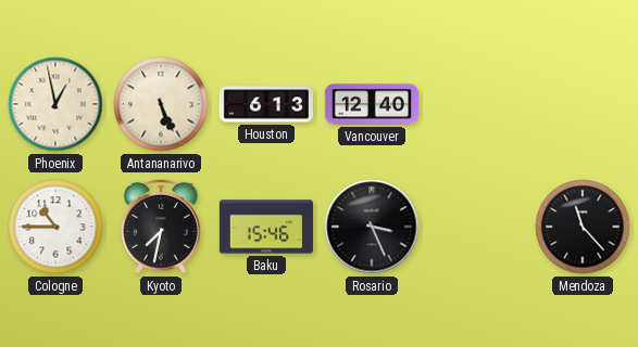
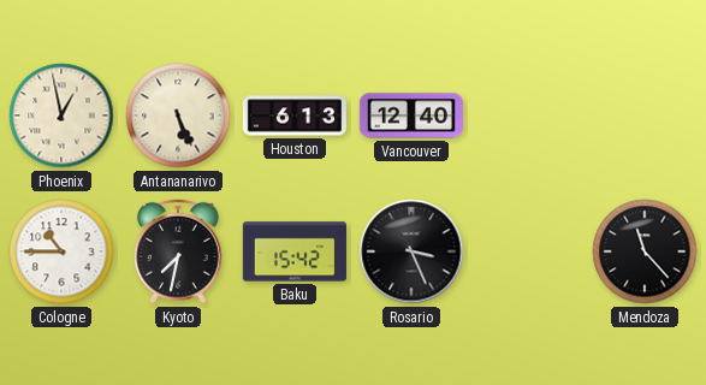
Baku: 15:46 -> 15:42
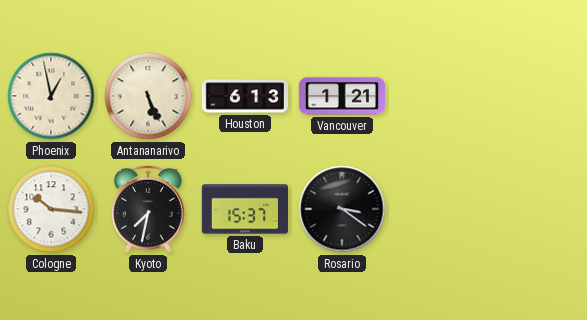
Vancouver: 12:40 -> 1:21
Cologne: 10:45 -> 10:16
Baku: 15:42 -> 15:37
Rosario: 3:26 -> 3:21
Mendoza: 11:23 -> none
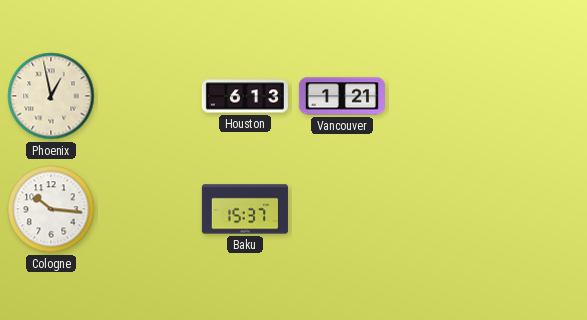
Antananarivo: 5:26 -> none
Kyoto: 7:32 -> none
Rosario: 3:21 -> none
